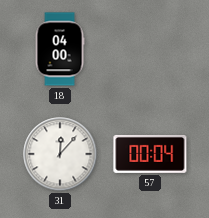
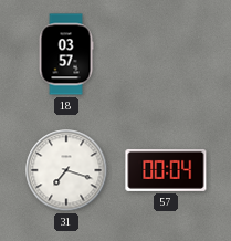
18: 04:00 -> 03:57
31: 12:07 -> 7:18
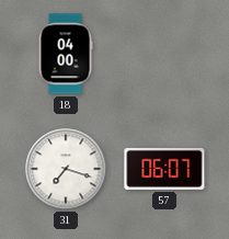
18: 03:57 -> 04:00
57: 00:04 -> 06:07
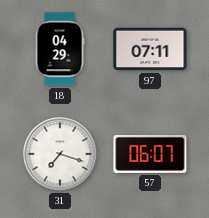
18: 04:00 -> 04:29
97: none -> 07:11
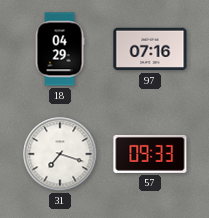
97: 07:11 -> 07:16
57: 06:07 -> 09:33
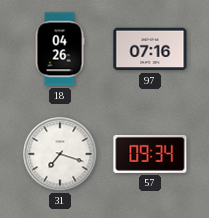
18: 04:29 -> 04:26
57: 09:33 -> 09:34
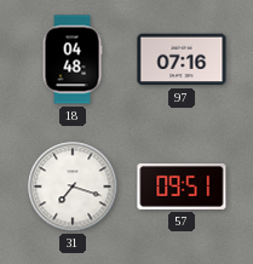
18: 04:26 -> 04:48
57: 09:34 -> 09:51
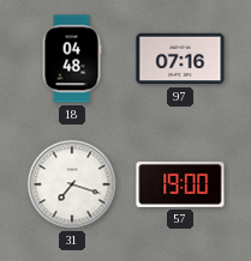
57: 09:51 -> 19:00
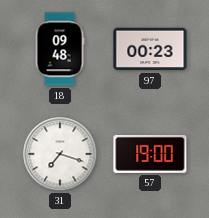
18: 04:48 -> 09:48
97: 07:16 -> 00:23
